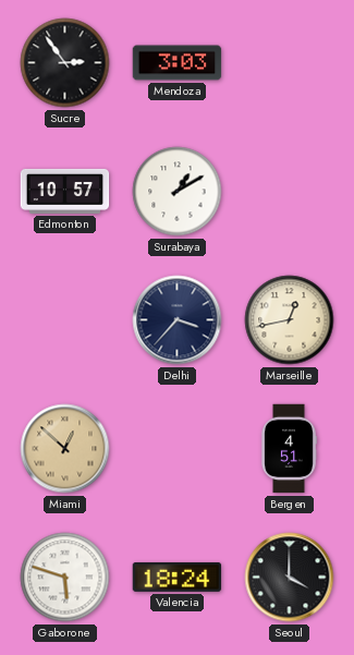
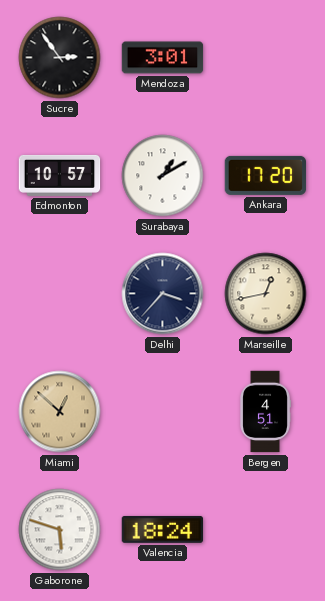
Mendoza: 3:03 -> 3:01
Ankara: none -> 17:20
Seoul: 4:00 -> none
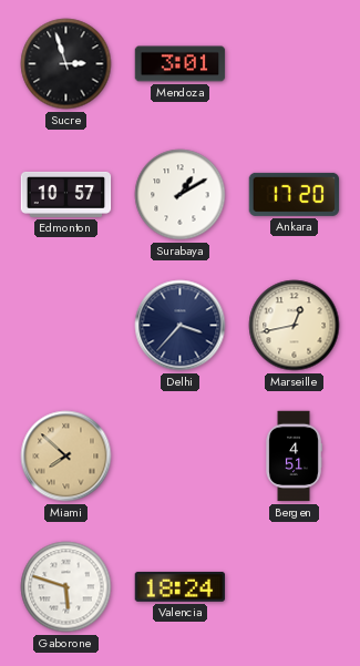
Sucre: 2:54 -> 2:57
Miami: 12:52 -> 7:52
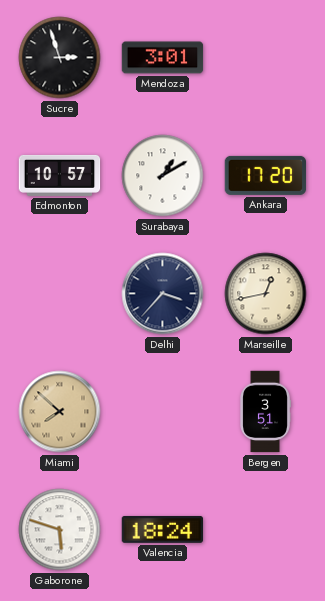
Bergen: 4:51 -> 3:51
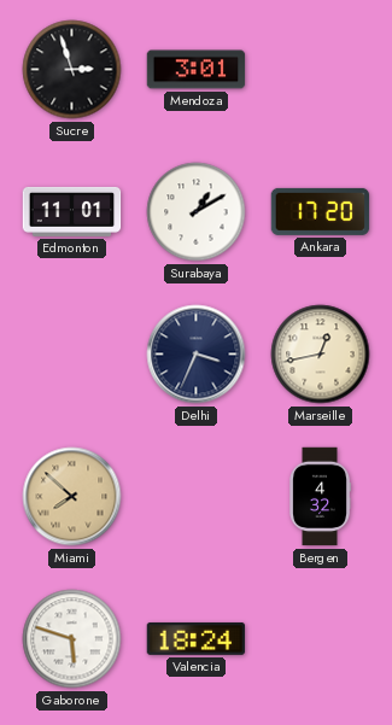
Edmonton: 10:57 -> 11:01
Delhi: 3:37 -> 3:34
Bergen: 3:51 -> 4:32
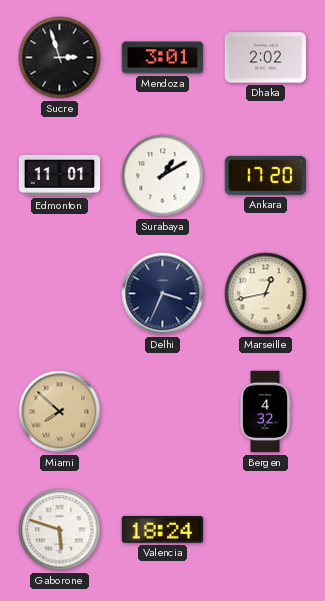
Dhaka: none -> 2:02
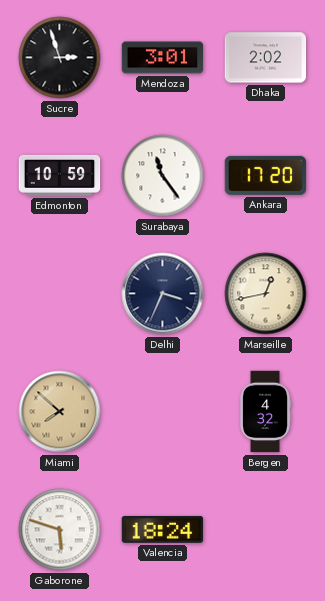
Edmonton: 11:01 -> 10:59
Surabaya: 1:10 -> 11:24
